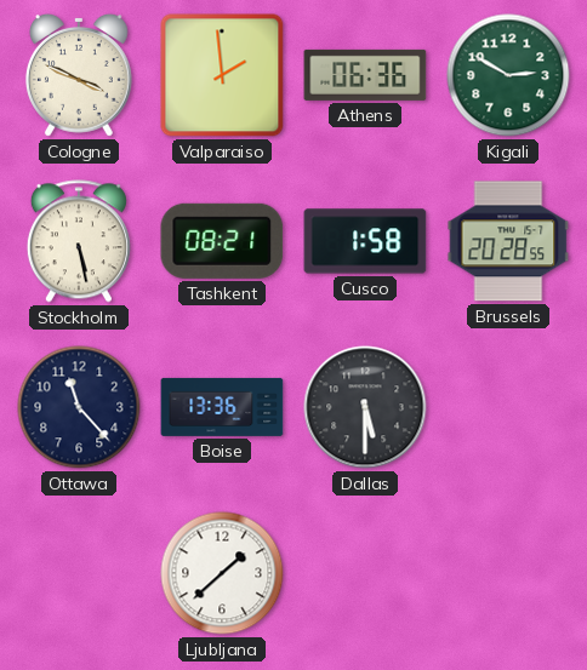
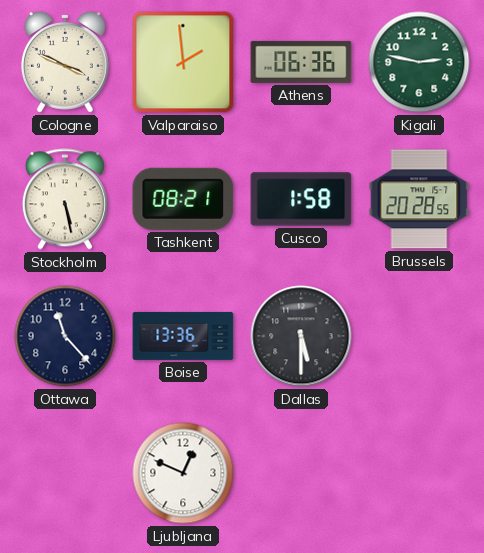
Kigali: 2:50 -> 2:47
Ljubljana: 1:38 -> 12:49
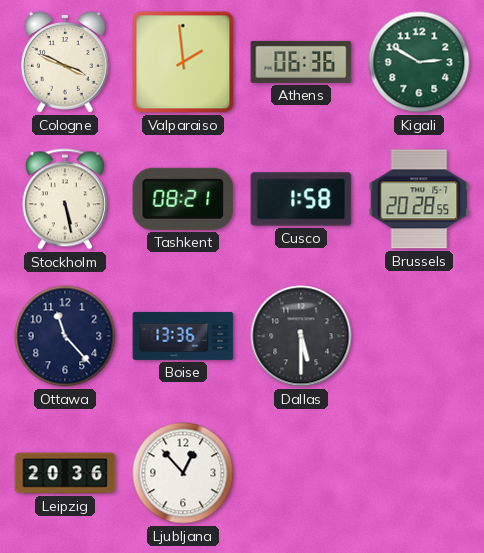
Kigali: 2:47 -> 2:50
Leipzig: none -> 20:36
Ljubljana: 12:49 -> 12:53
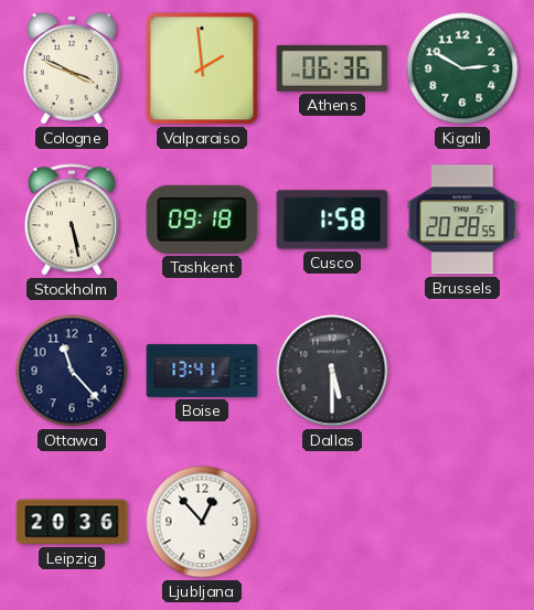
Tashkent: 08:21 -> 09:18
Boise: 13:36 -> 13:41
